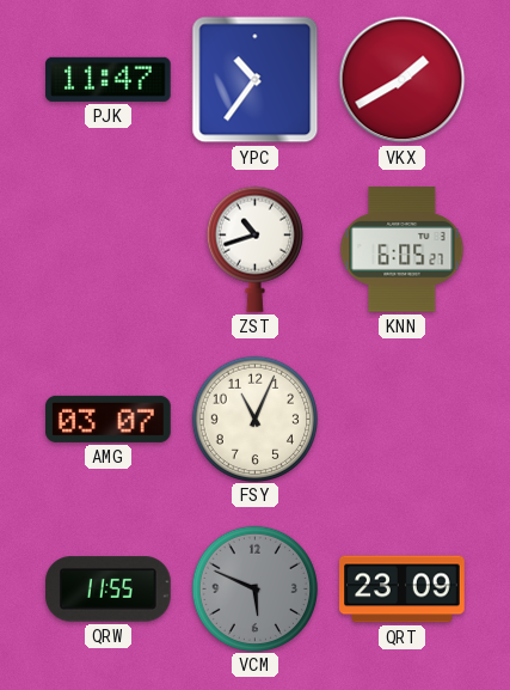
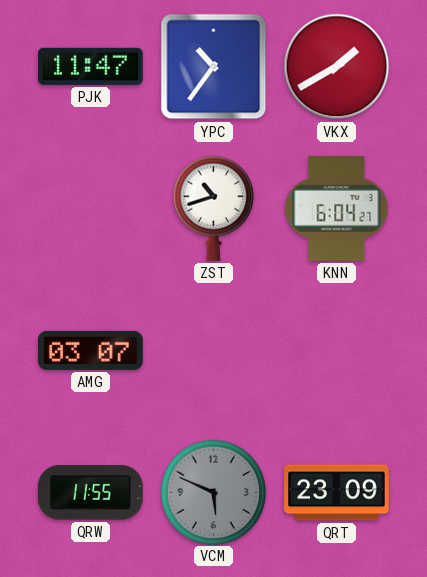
KNN: 6:05 -> 6:04
FSY: 11:04 -> none
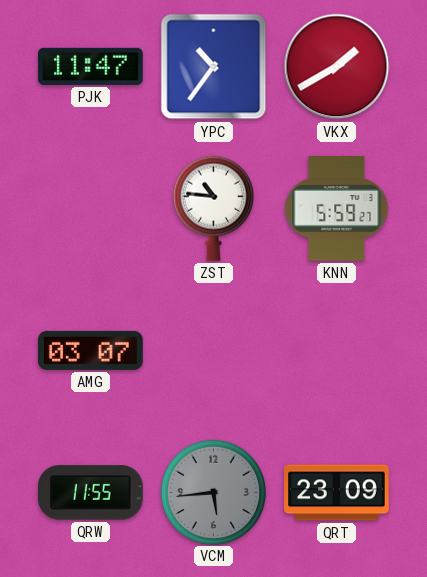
ZST: 10:42 -> 10:46
KNN: 6:04 -> 5:59
VCM: 5:49 -> 5:44
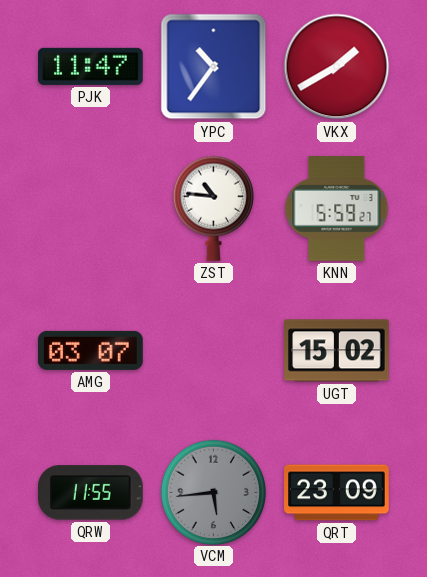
UGT: none -> 15:02
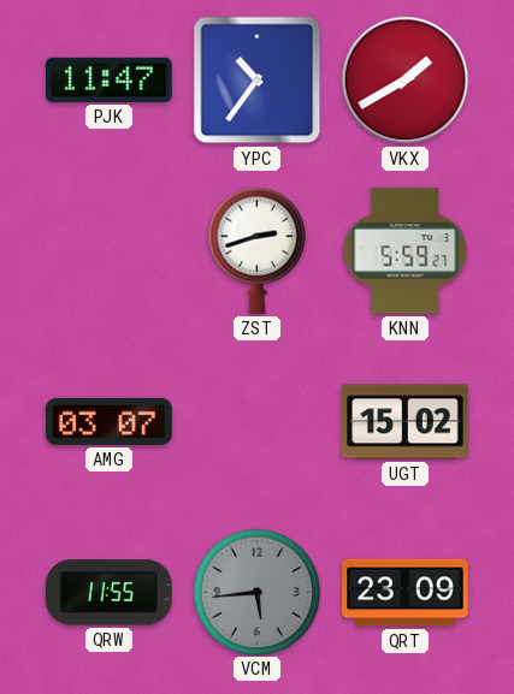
ZST: 10:46 -> 2:42
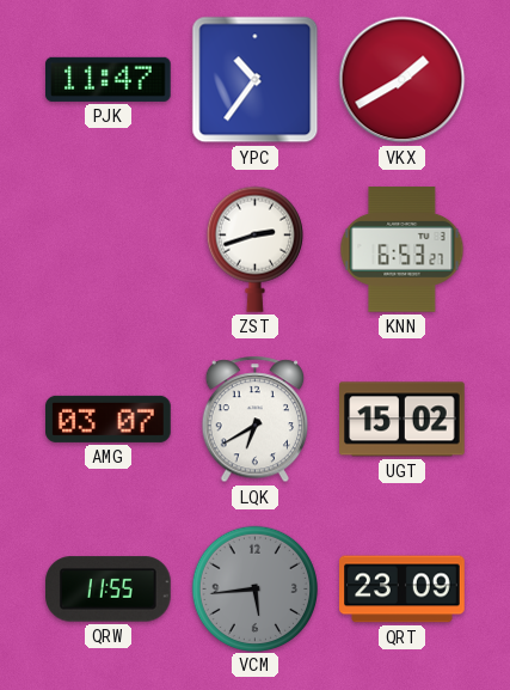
KNN: 5:59 -> 6:53
LQK: none -> 6:40
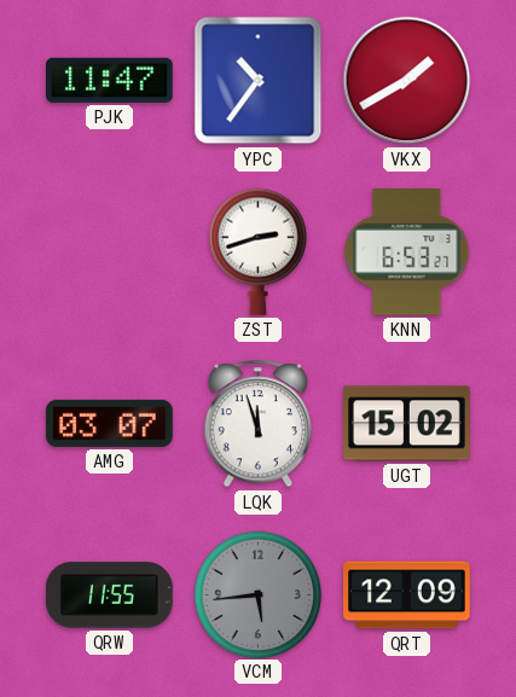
LQK: 6:40 -> 11:57
QRT: 23:09 -> 12:09
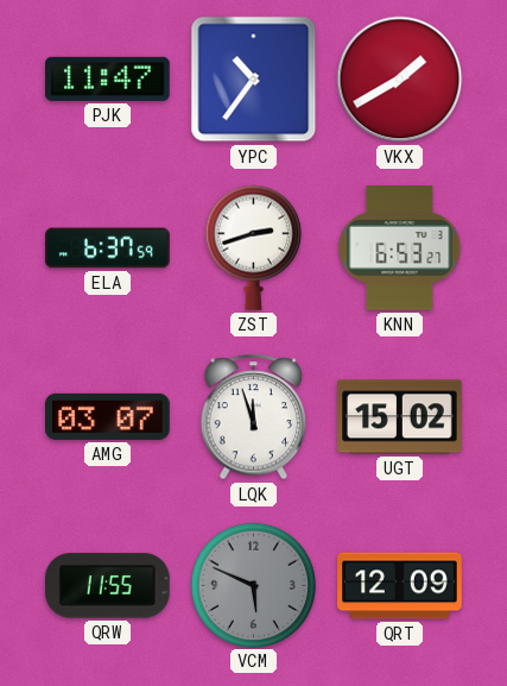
ELA: none -> 6:37
VCM: 5:44 -> 5:49
